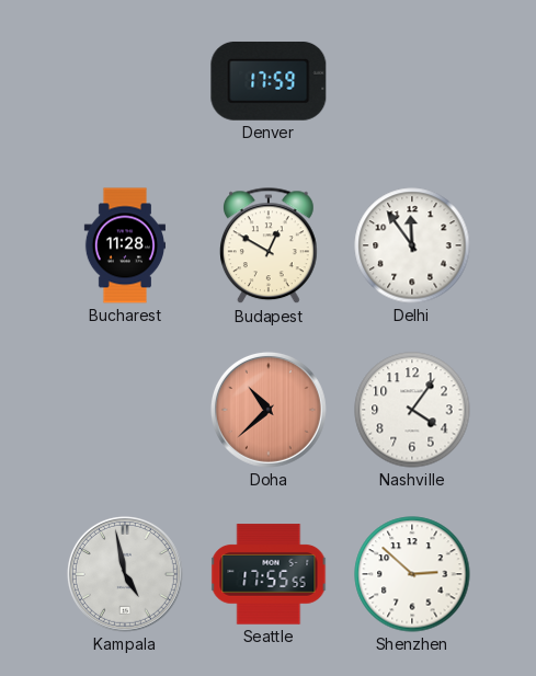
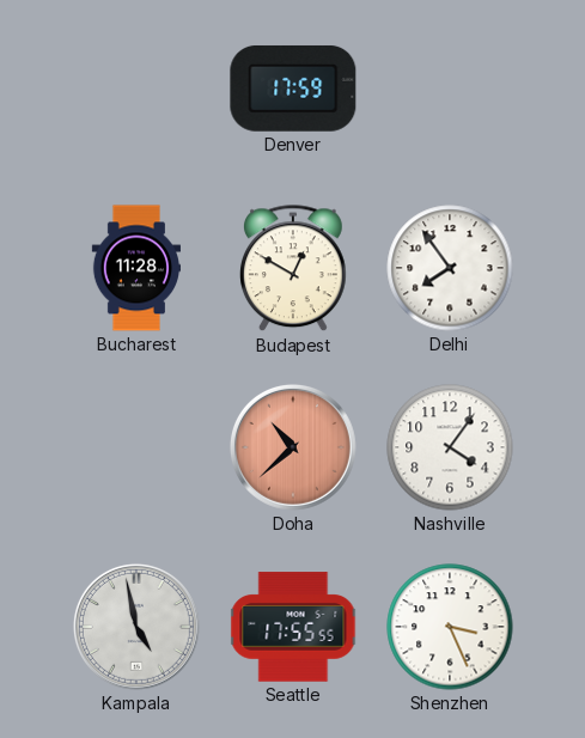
Delhi: 11:54 -> 7:54
Shenzhen: 2:52 -> 3:26
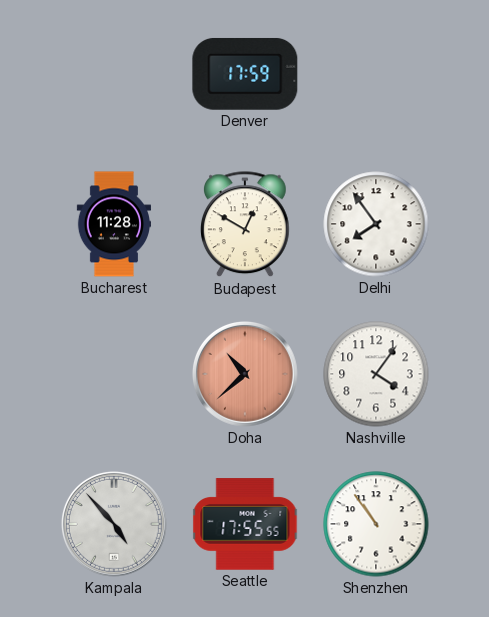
Kampala: 4:58 -> 4:53
Shenzhen: 3:26 -> 10:54
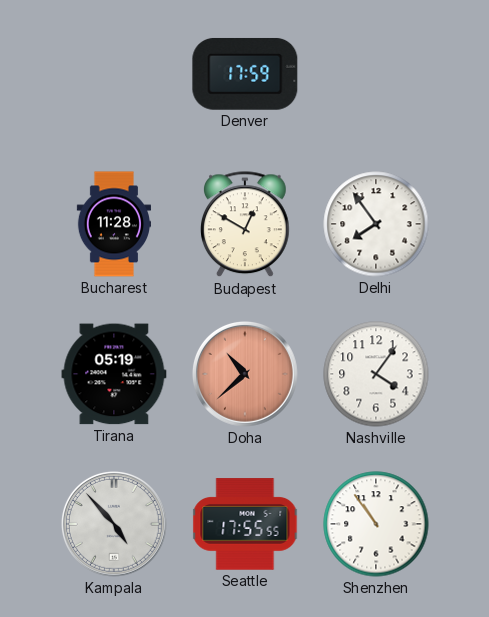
Tirana: none -> 05:19
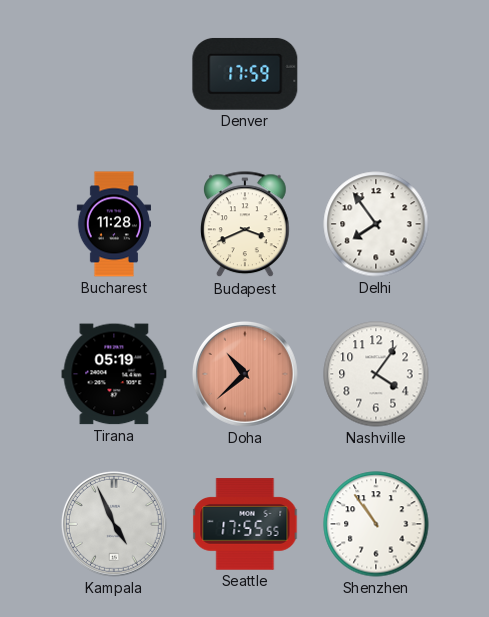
Budapest: 12:50 -> 3:41
Kampala: 4:53 -> 4:56
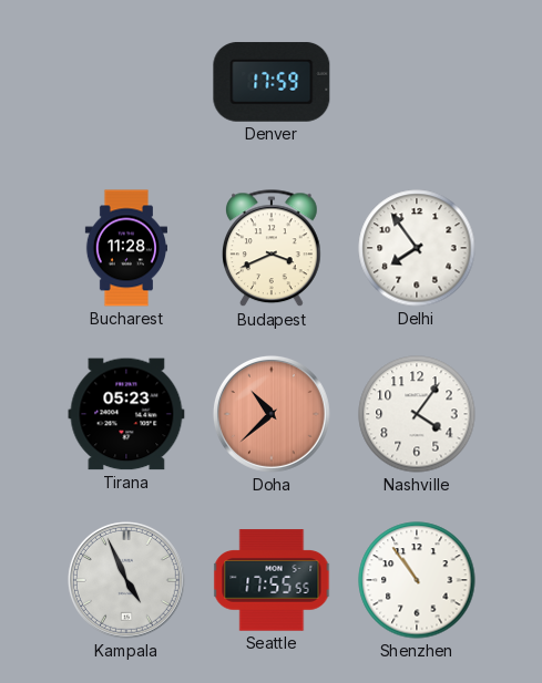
Tirana: 05:19 -> 05:23
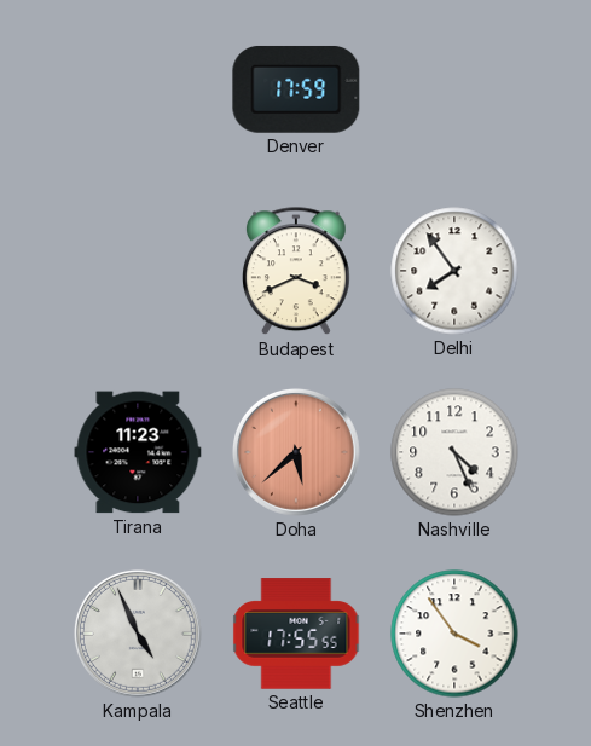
Bucharest: 11:28 -> none
Tirana: 05:23 -> 11:23
Doha: 10:38 -> 5:38
Nashville: 4:06 -> 4:26
Shenzhen: 10:54 -> 3:54
